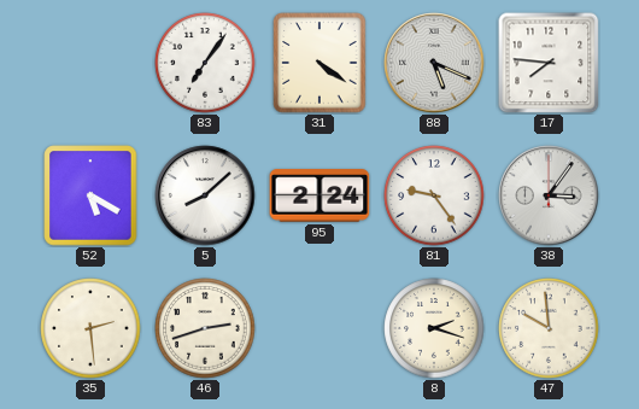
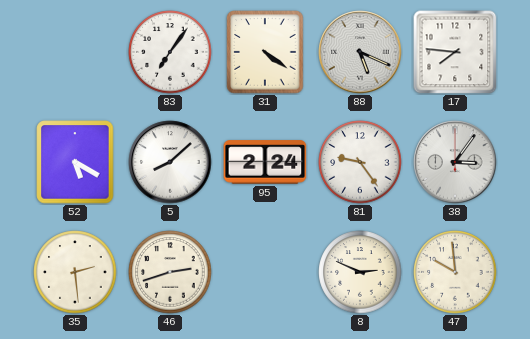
8: 2:18 -> 2:49
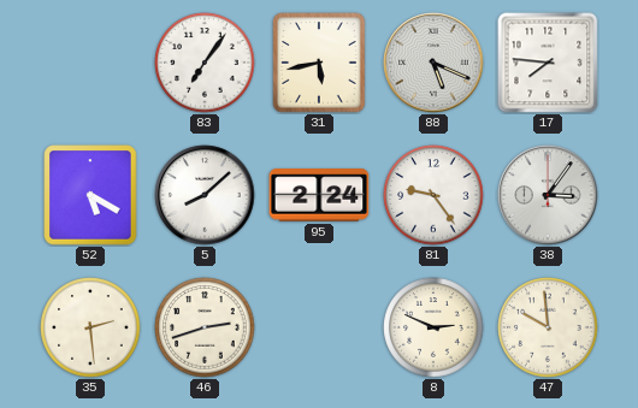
31: 4:21 -> 5:43
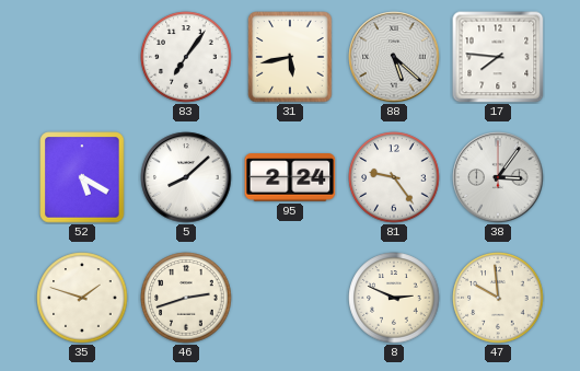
88: 5:19 -> 5:22
35: 2:29 -> 1:48
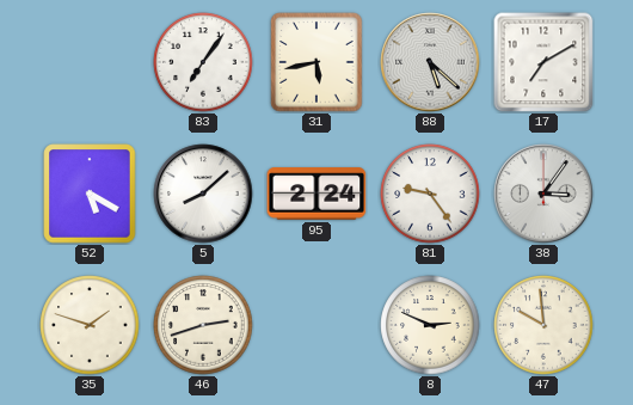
17: 7:46 -> 7:10
